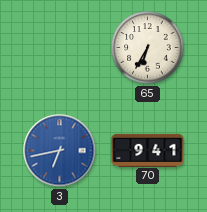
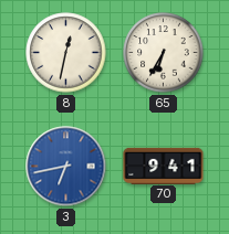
8: none -> 12:32
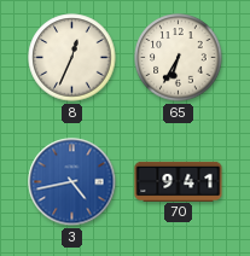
8: 12:32 -> 12:34
3: 6:43 -> 4:43
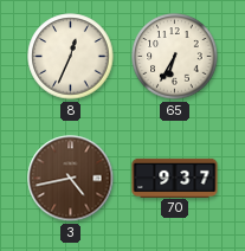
3 dial: blue -> brown
70: 9:41 -> 9:37
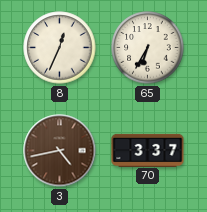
70: 9:37 -> 3:37
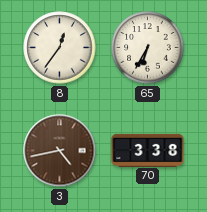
8: 12:34 -> 12:36
70: 3:37 -> 3:38
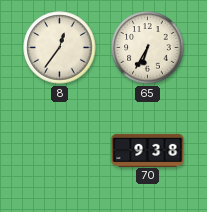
3: 4:43 -> none
70: 3:38 -> 9:38
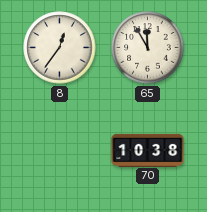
65: 6:35 -> 11:55
70: 9:38 -> 10:38
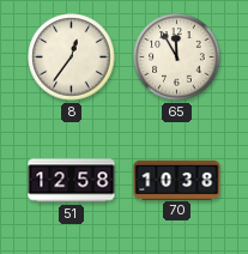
51: none -> 12:58
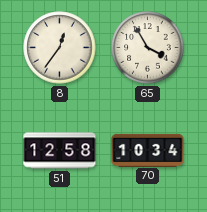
65: 11:55 -> 3:55
70: 10:38 -> 10:34
